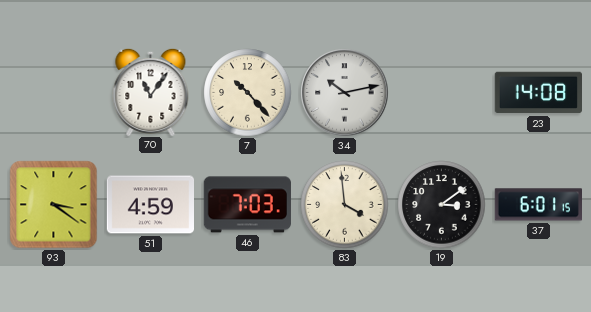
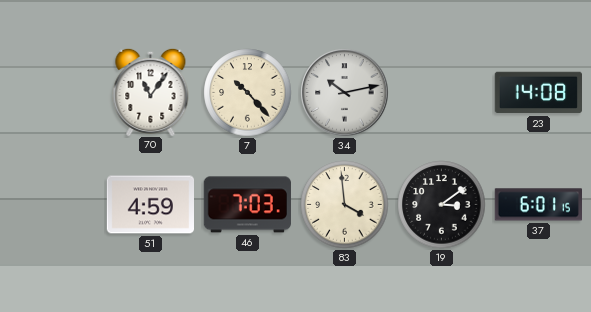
93: 3:21 -> none
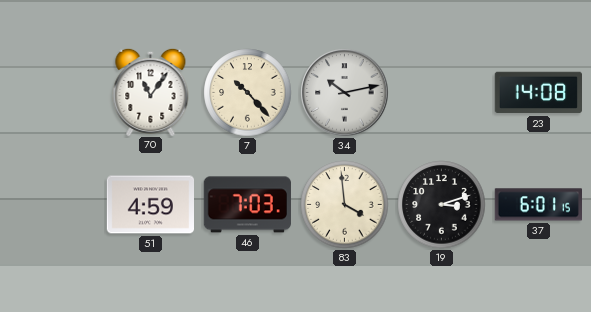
19: 3:09 -> 3:12
